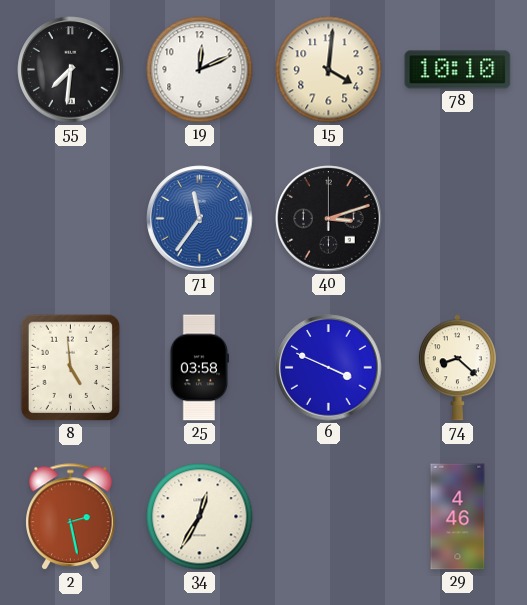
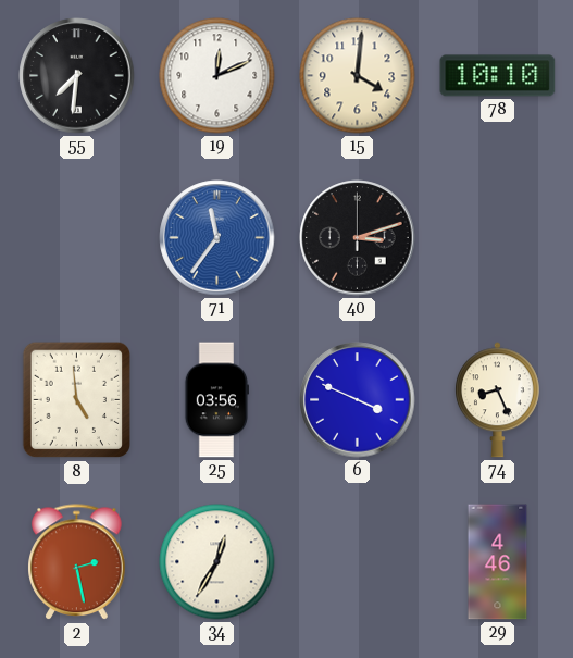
25: 03:58 -> 03:56
74: 8:22 -> 8:26
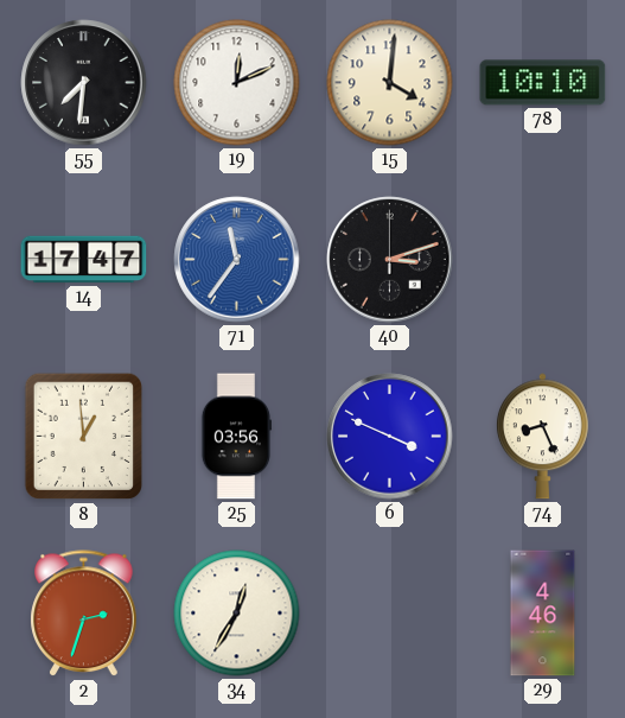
14: none -> 17:47
8: 4:59 -> 12:59
2: 2:28 -> 2:33
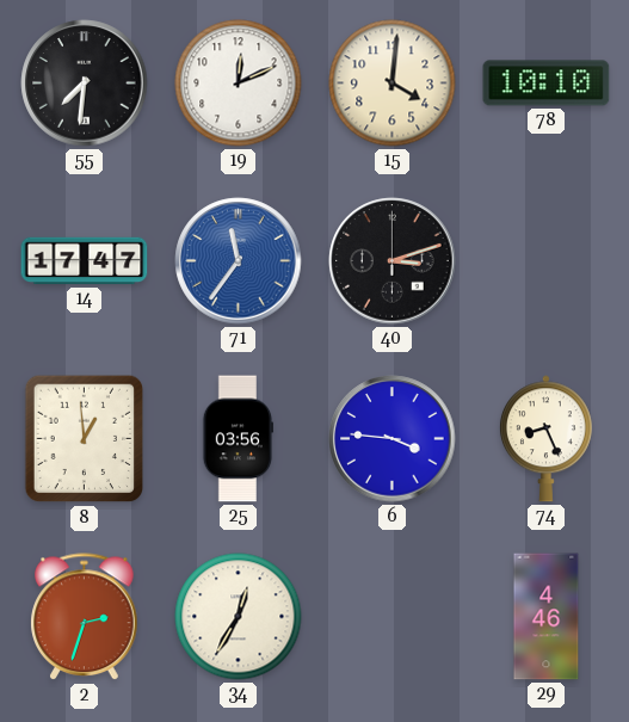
6: 3:49 -> 3:46
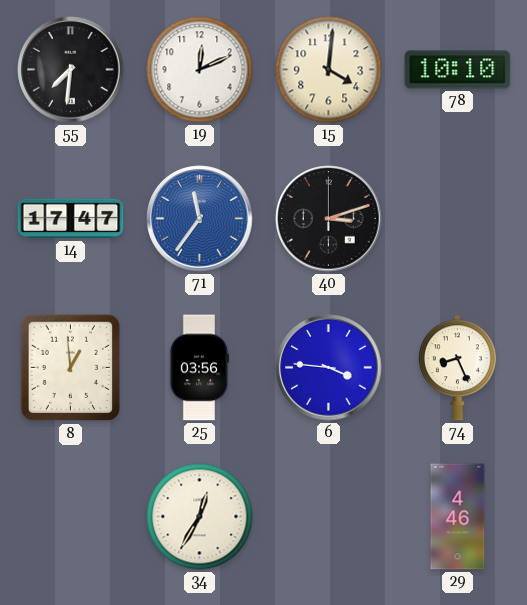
2: 2:33 -> none
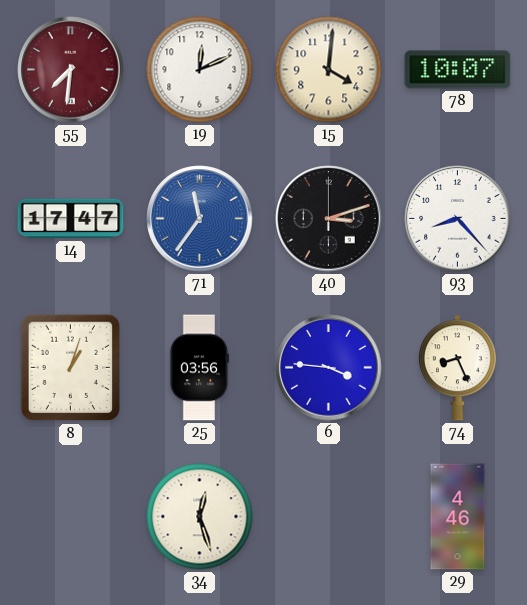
55 dial: black -> burgundy
78: 10:10 -> 10:07
93: none -> 8:23
8: 12:59 -> 1:03
34: 12:35 -> 12:27
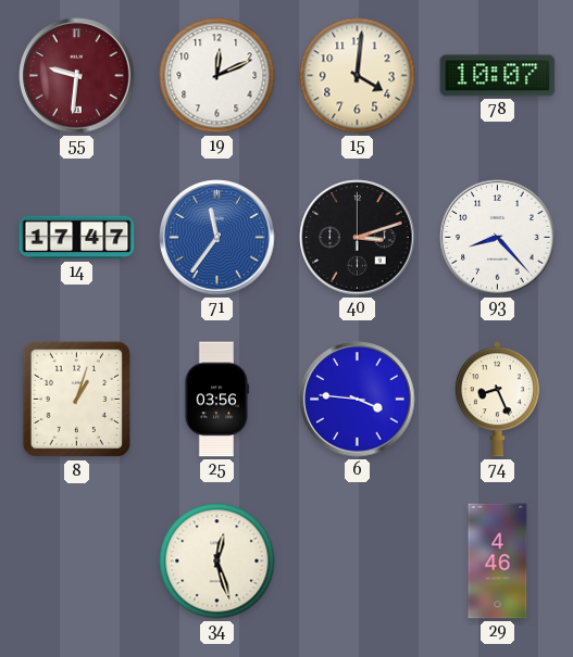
55: 7:31 -> 9:31
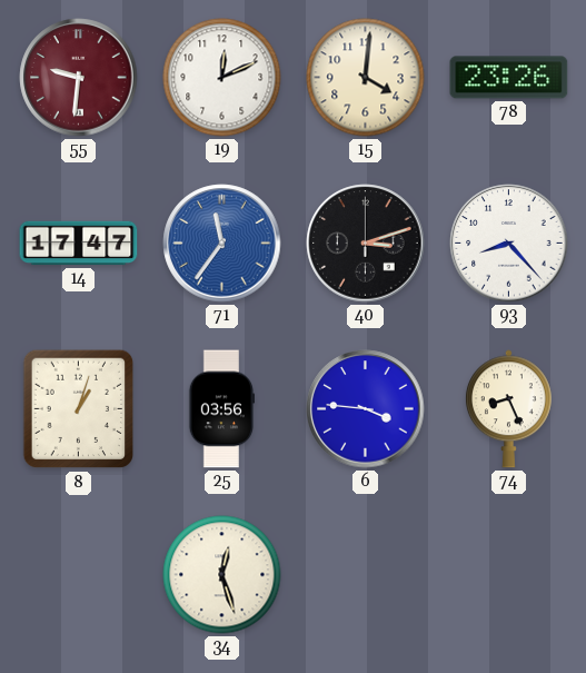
78: 10:07 -> 23:26
29: 4:46 -> none
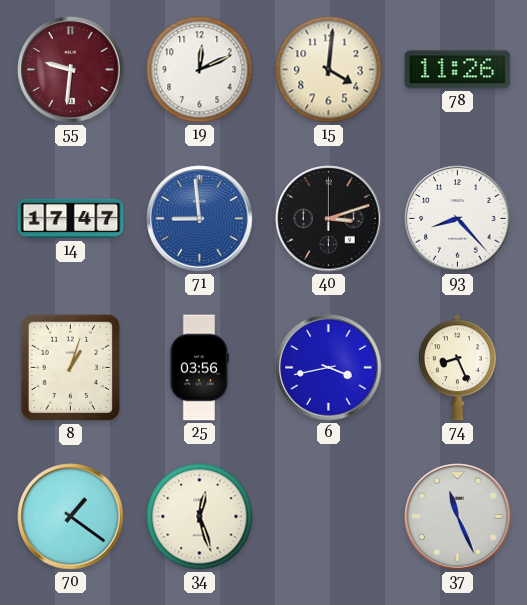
78: 23:26 -> 11:26
71: 11:36 -> 8:59
6: 3:46 -> 3:43
70: none -> 1:21
37: none -> 11:26
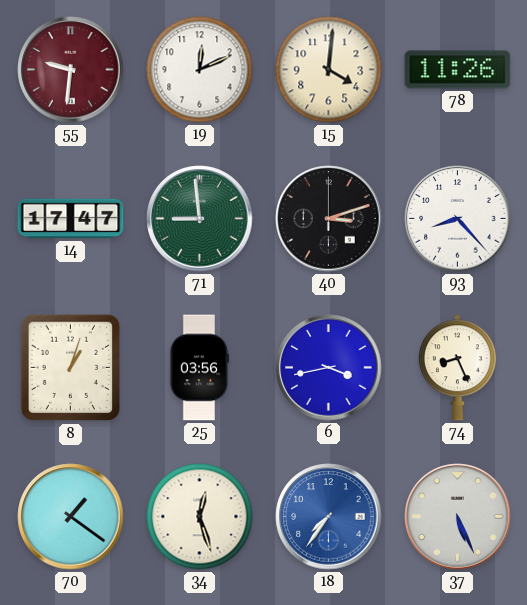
71 dial: blue -> green
18: none -> 7:36
37: 11:26 -> 5:26
